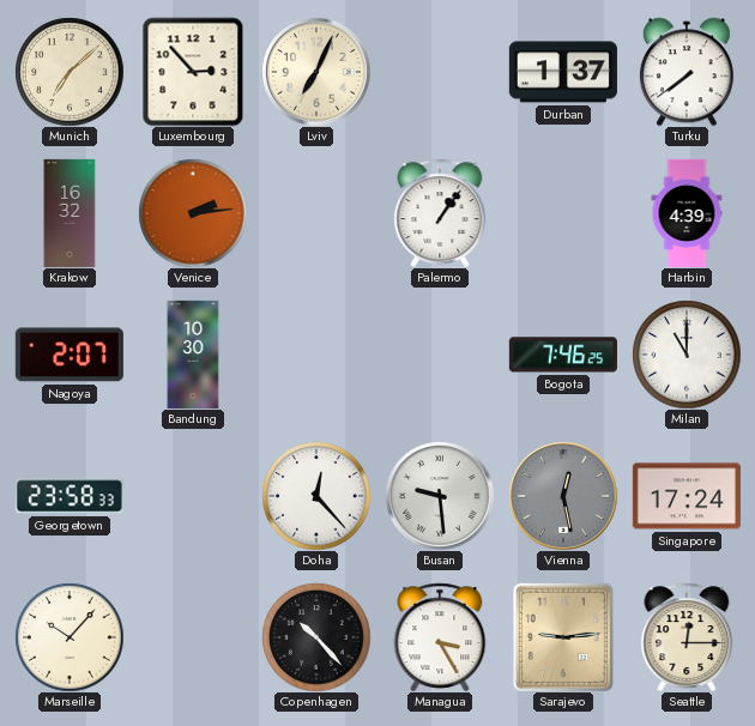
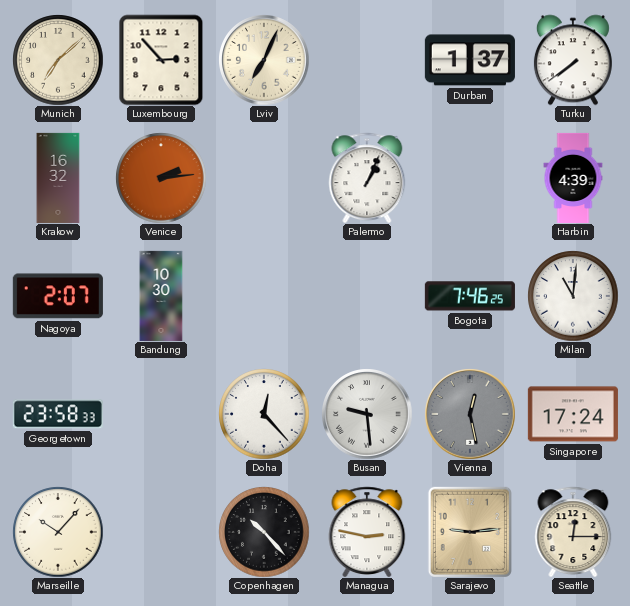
Palermo: 1:06 -> 1:04
Milan: 11:00 -> 11:01
Managua: 3:25 -> 2:47
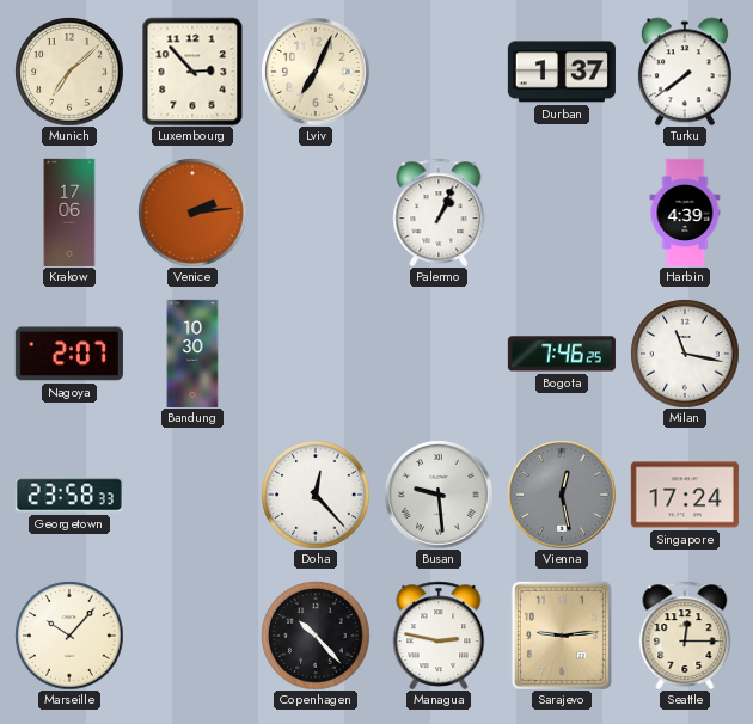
Krakow: 16:32 -> 17:06
Milan: 11:01 -> 11:17
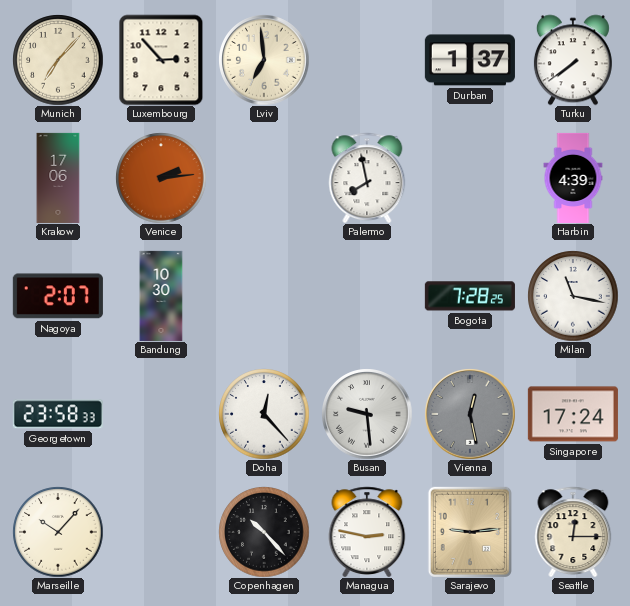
Munich: 7:08 -> 7:07
Lviv: 7:04 -> 6:59
Palermo: 1:04 -> 7:58
Bogota: 7:46 -> 7:28
